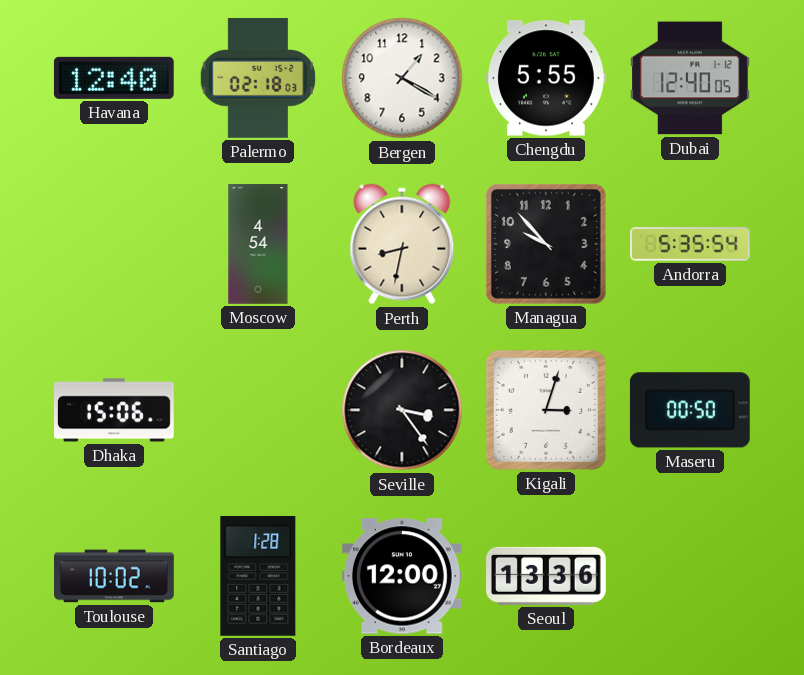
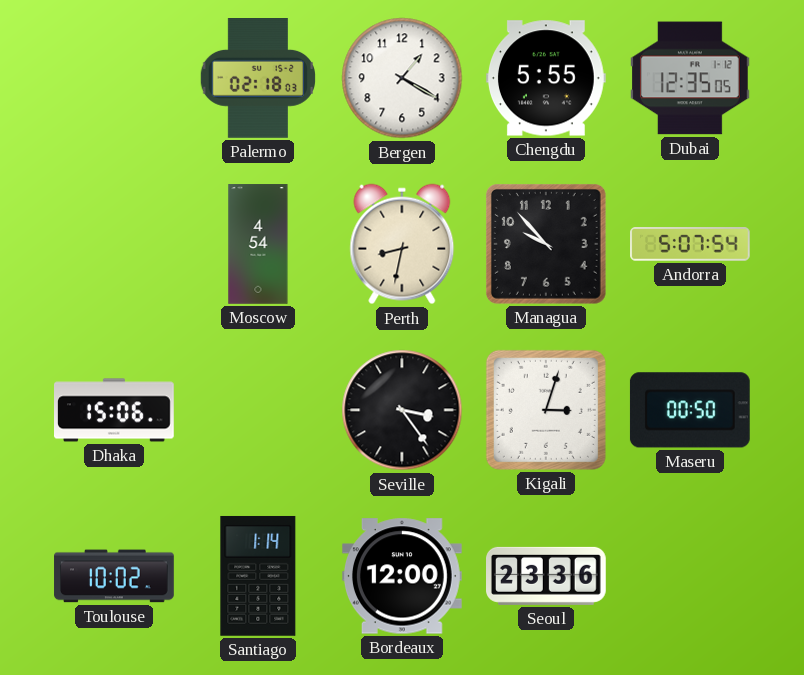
Havana: 12:40 -> none
Dubai: 12:40 -> 12:35
Andorra: 5:35 -> 5:07
Santiago: 1:28 -> 1:14
Seoul: 13:36 -> 23:36
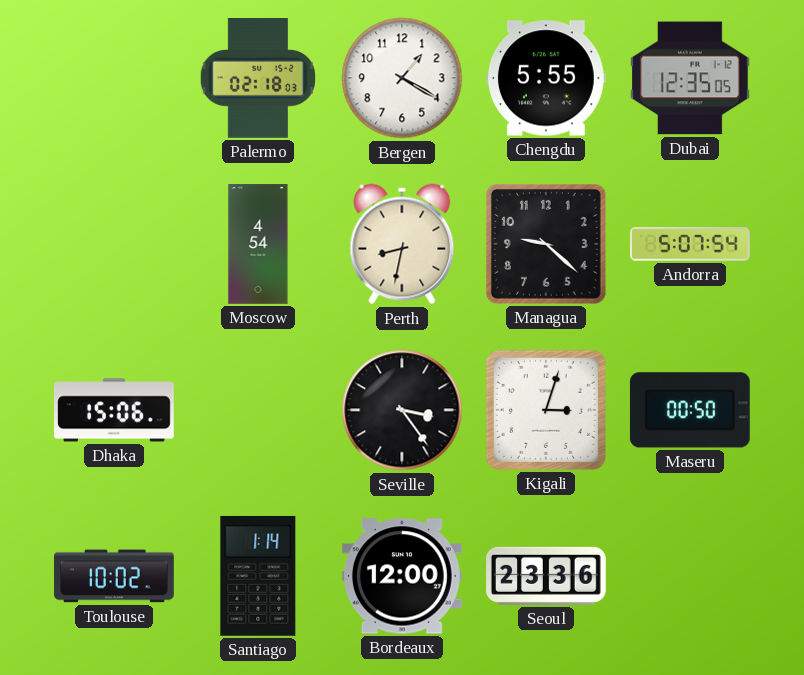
Managua: 9:53 -> 9:22
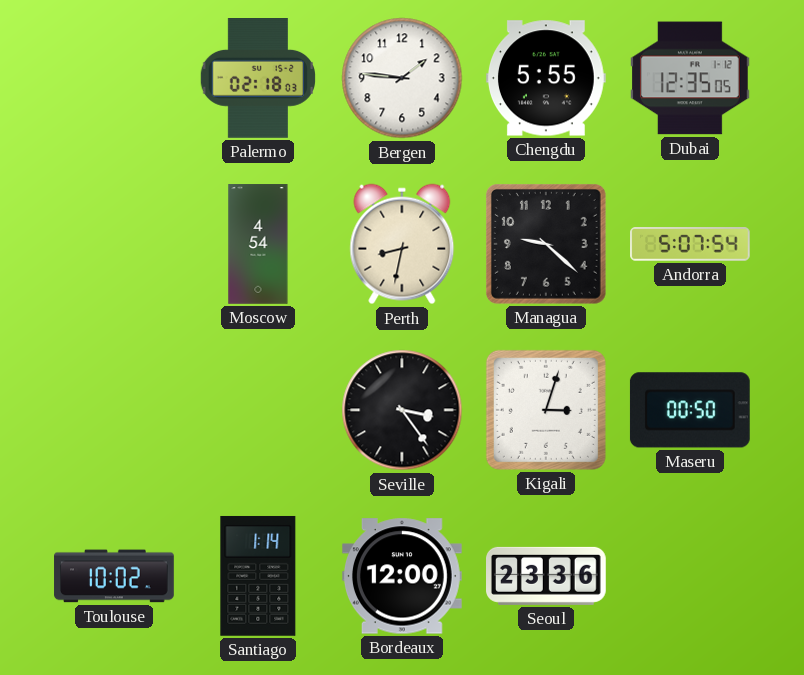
Bergen: 1:20 -> 1:46
Dhaka: 15:06 -> none
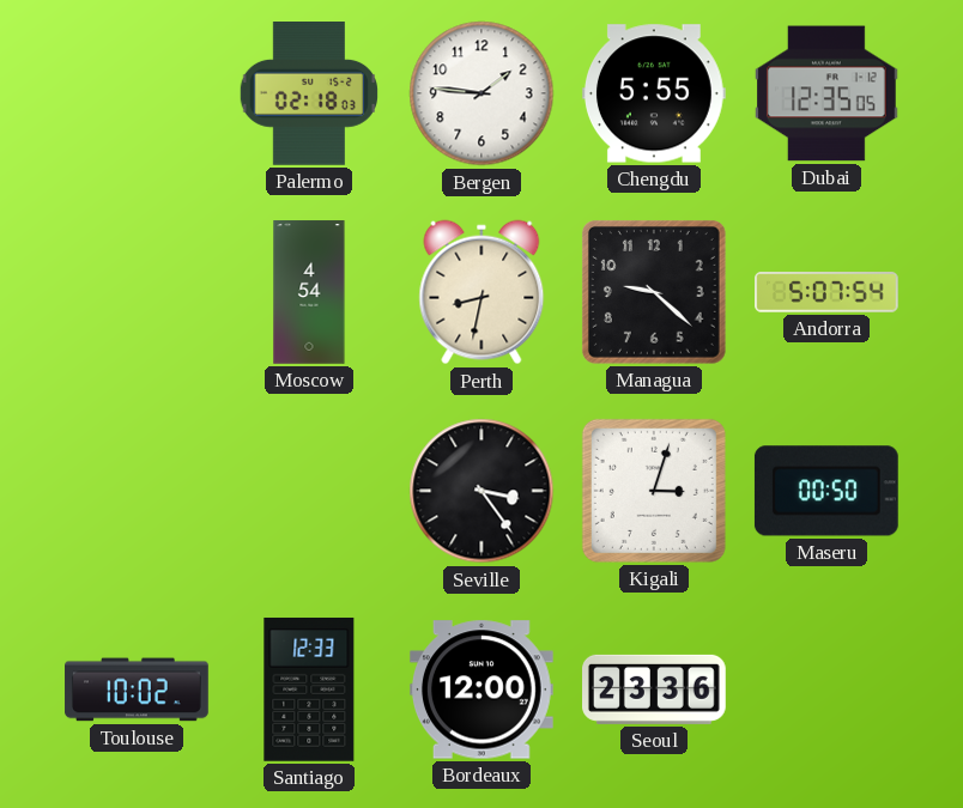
Santiago: 1:14 -> 12:33
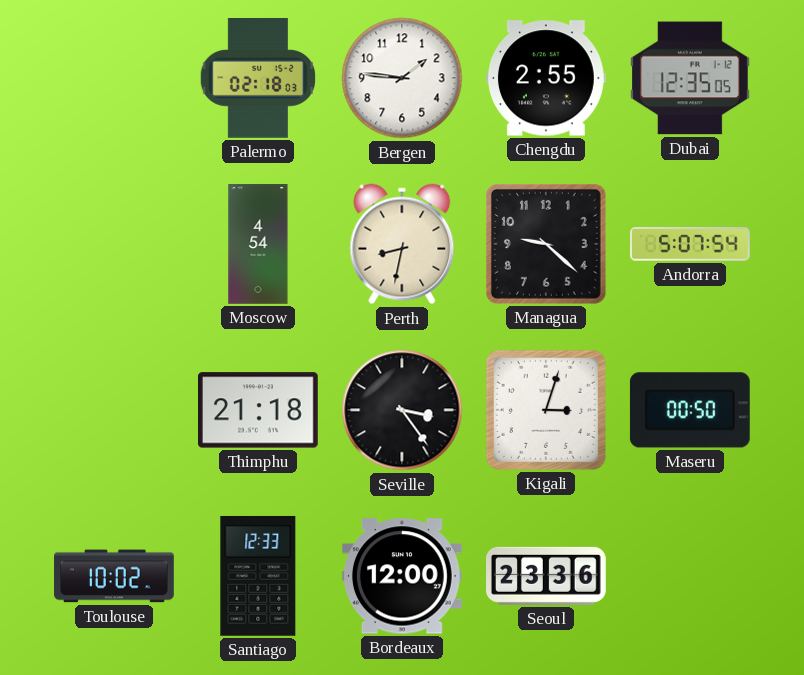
Chengdu: 5:55 -> 2:55
Thimphu: none -> 21:18
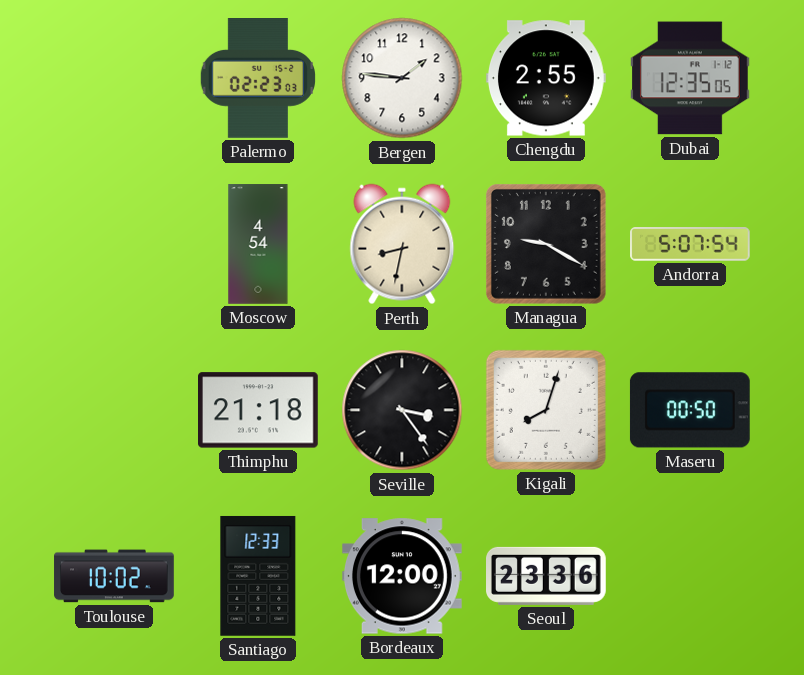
Palermo: 02:18 -> 02:23
Managua: 9:22 -> 9:20
Kigali: 3:03 -> 8:03
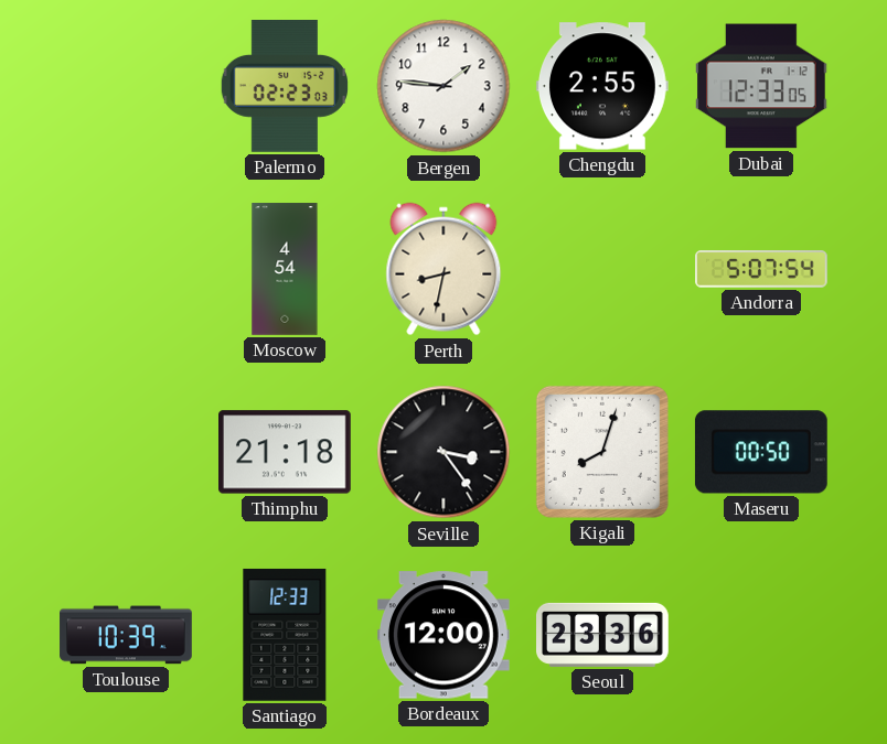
Dubai: 12:35 -> 12:33
Managua: 9:20 -> none
Toulouse: 10:02 -> 10:39
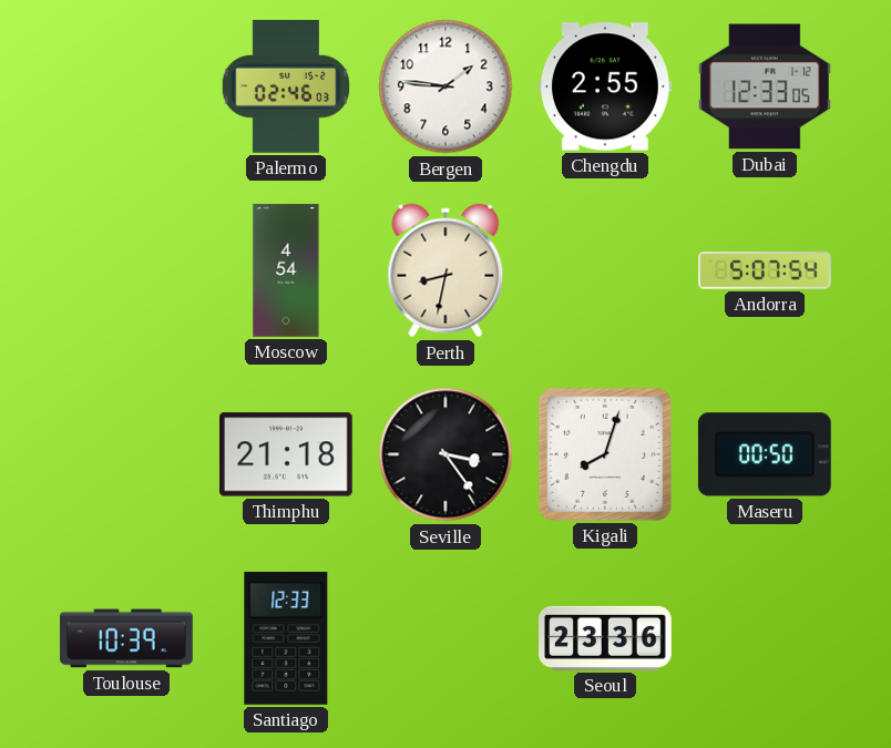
Palermo: 02:23 -> 02:46
Bordeaux: 12:00 -> none
